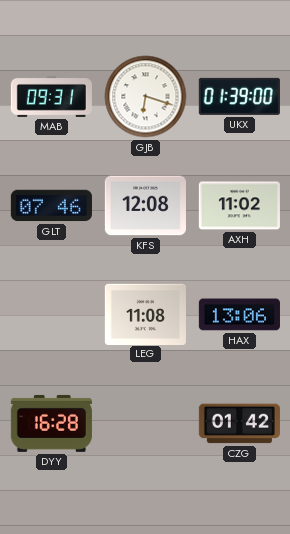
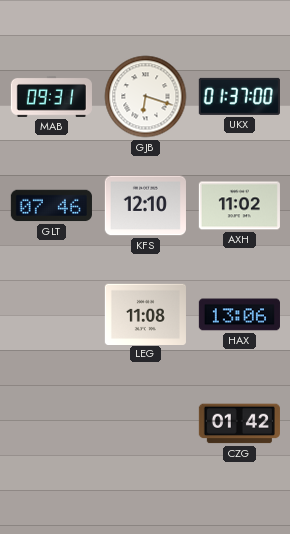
UKX: 01:39 -> 01:37
KFS: 12:08 -> 12:10
DYY: 16:28 -> none
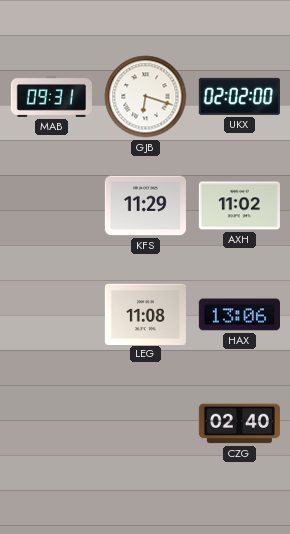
UKX: 01:37 -> 02:02
GLT: 07:46 -> none
KFS: 12:10 -> 11:29
CZG: 01:42 -> 02:40
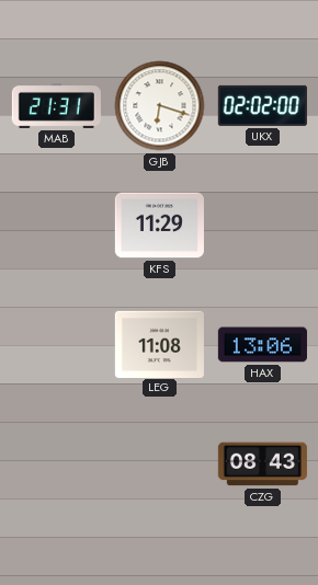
MAB: 09:31 -> 21:31
AXH: 11:02 -> none
CZG: 02:40 -> 08:43
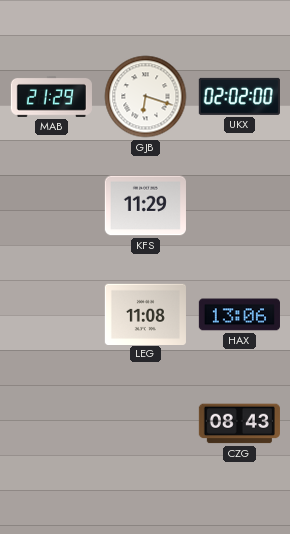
MAB: 21:31 -> 21:29
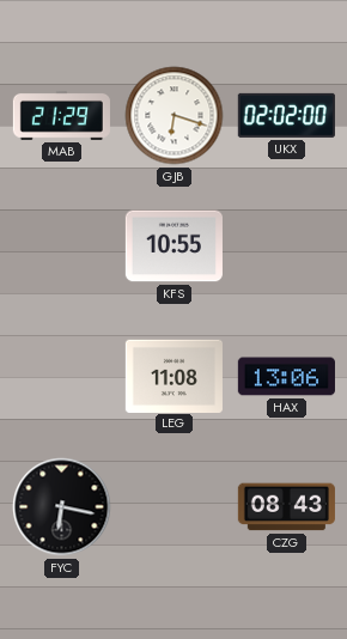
KFS: 11:29 -> 10:55
FYC: none -> 6:17
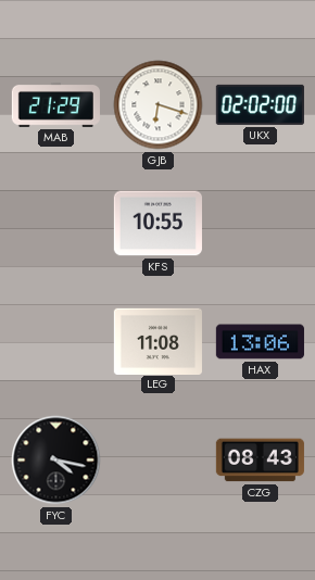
FYC: 6:17 -> 4:17
